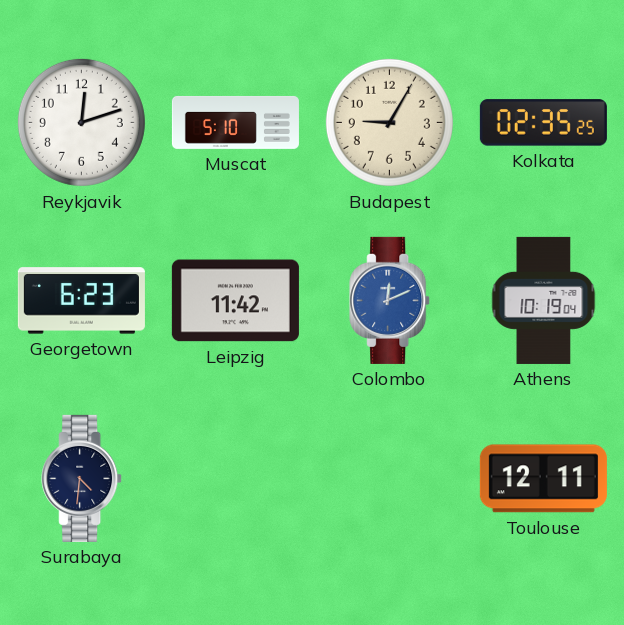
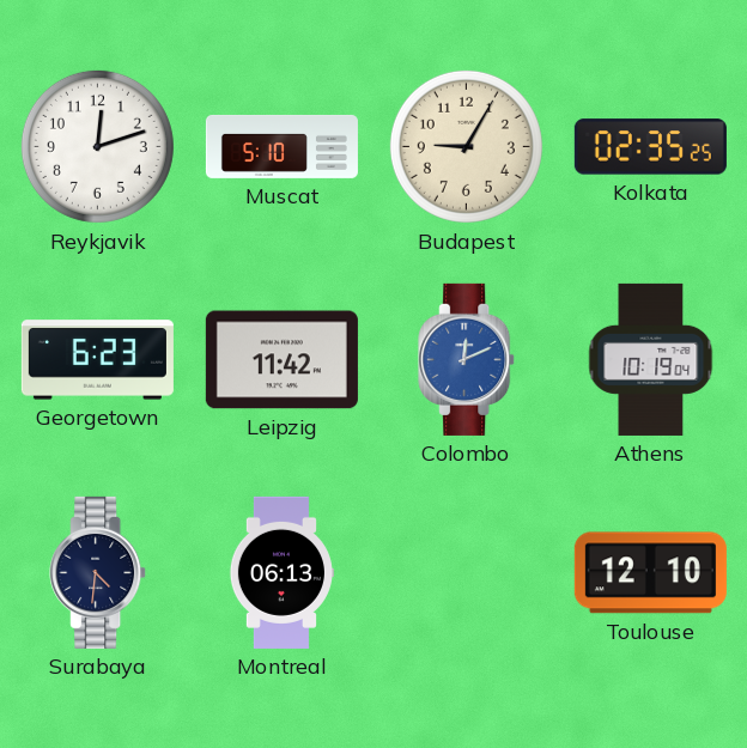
Montreal: none -> 06:13
Toulouse: 12:11 -> 12:10
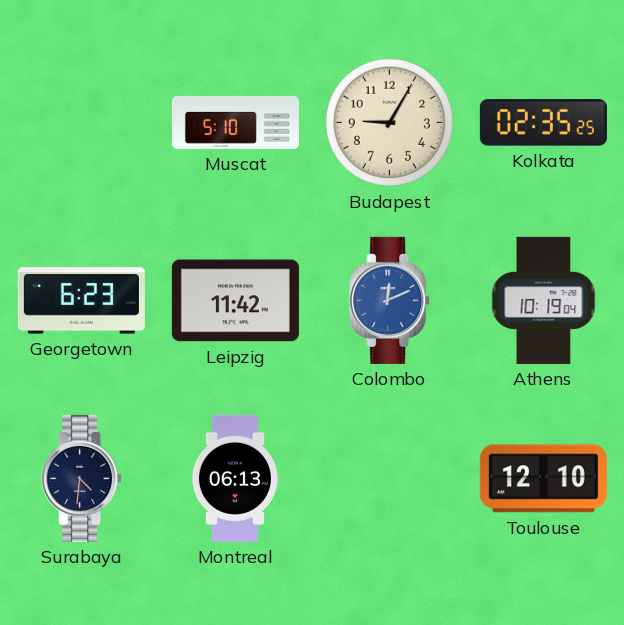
Reykjavik: 12:12 -> none
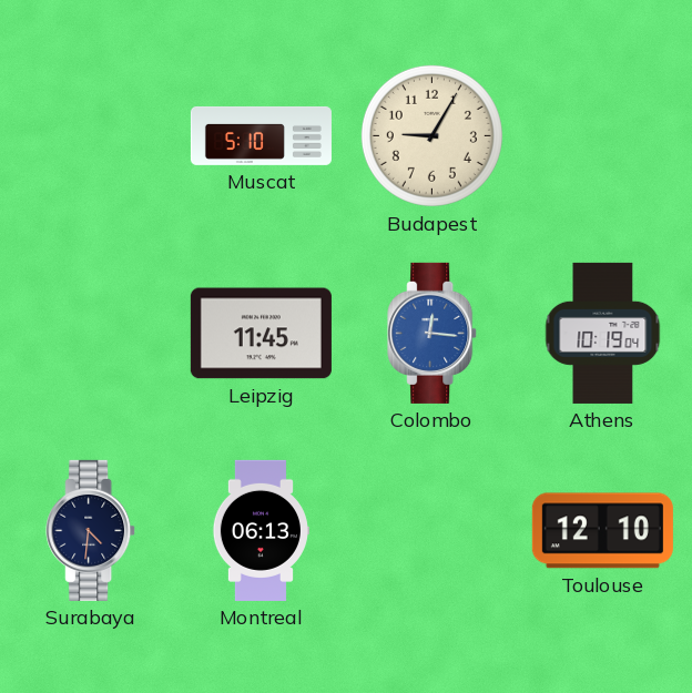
Kolkata: 02:35 -> none
Georgetown: 6:23 -> none
Leipzig: 11:42 -> 11:45
Colombo: 12:11 -> 12:16
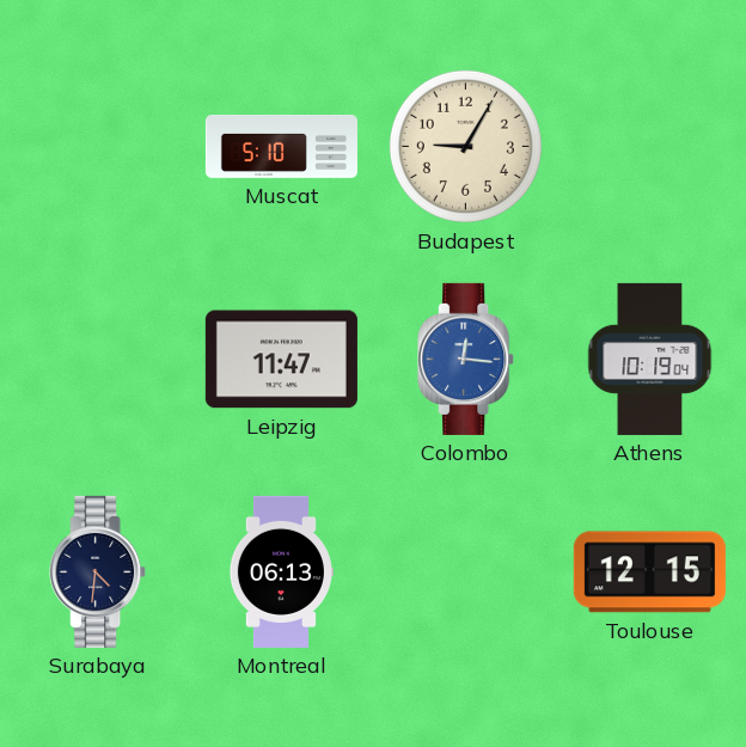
Leipzig: 11:45 -> 11:47
Toulouse: 12:10 -> 12:15
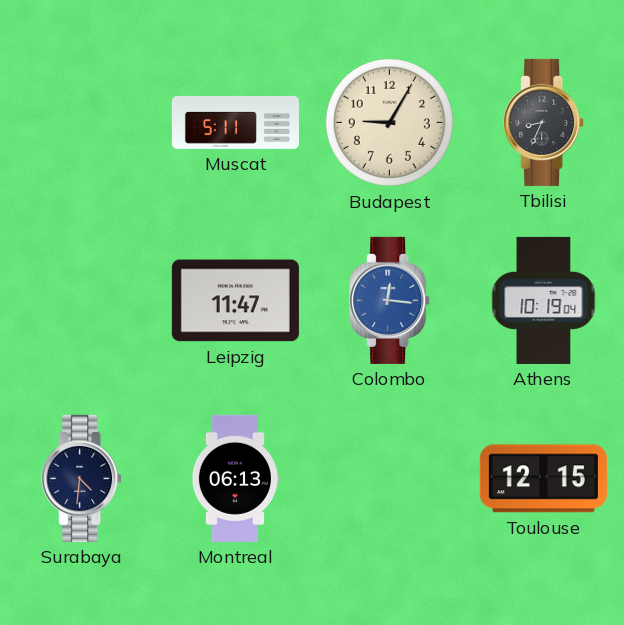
Muscat: 5:10 -> 5:11
Tbilisi: none -> 8:34
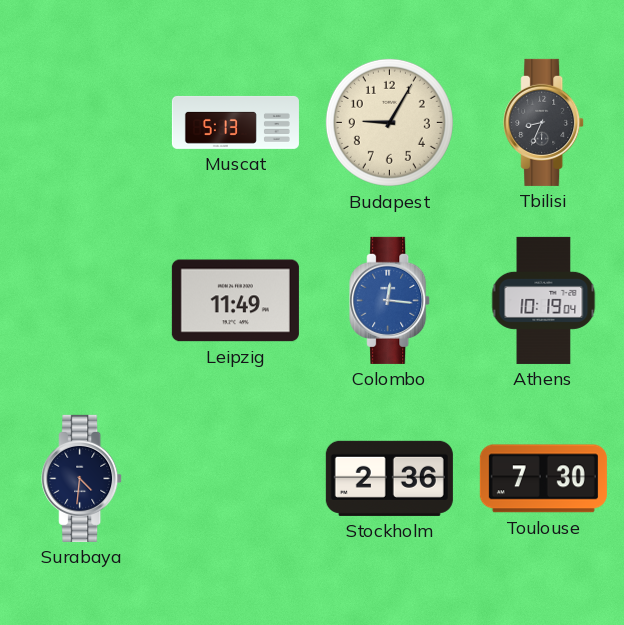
Muscat: 5:11 -> 5:13
Leipzig: 11:47 -> 11:49
Montreal: 06:13 -> none
Stockholm: none -> 2:36
Toulouse: 12:15 -> 7:30
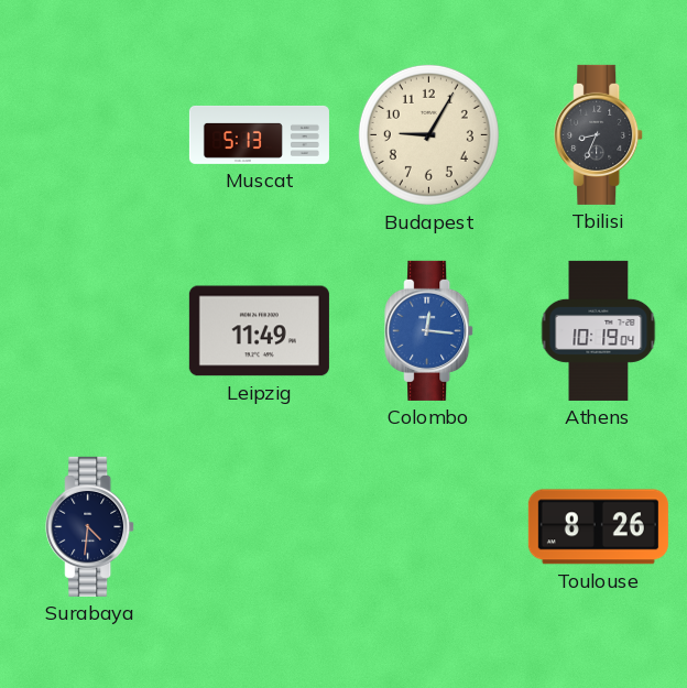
Stockholm: 2:36 -> none
Toulouse: 7:30 -> 8:26
